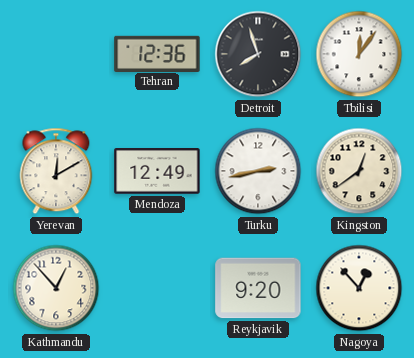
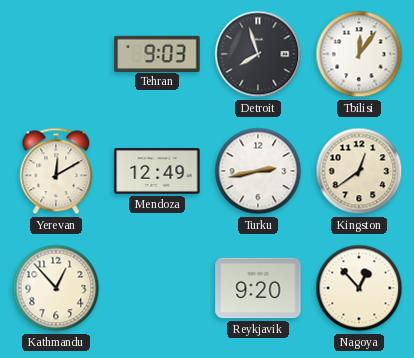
Tehran: 12:36 -> 9:03
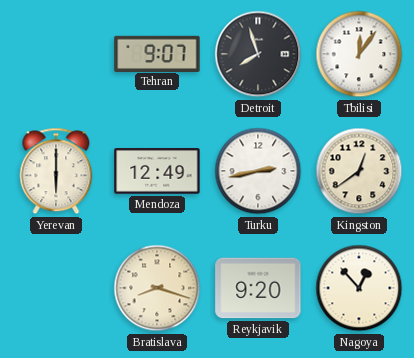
Tehran: 9:03 -> 9:07
Yerevan: 12:10 -> 6:00
Kathmandu: 12:53 -> none
Bratislava: none -> 8:18
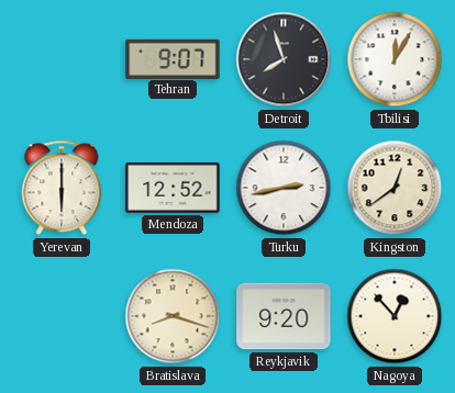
Tbilisi: 12:06 -> 12:05
Mendoza: 12:49 -> 12:52
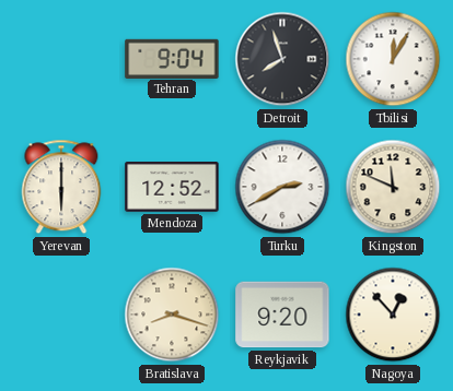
Tehran: 9:07 -> 9:04
Turku: 2:43 -> 2:40
Kingston: 12:39 -> 11:49
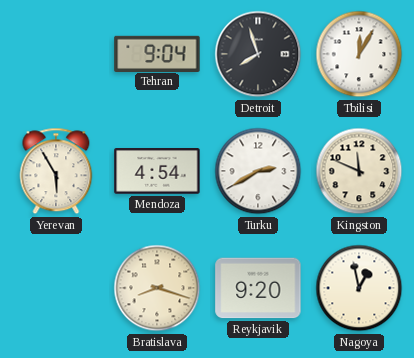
Yerevan: 6:00 -> 5:55
Mendoza: 12:52 -> 4:54
Nagoya: 12:53 -> 12:58
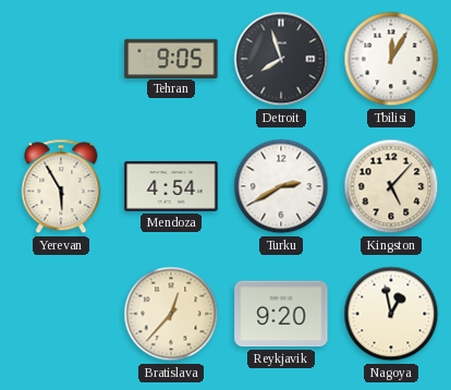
Tehran: 9:04 -> 9:05
Kingston: 11:49 -> 5:07
Bratislava: 8:18 -> 12:37
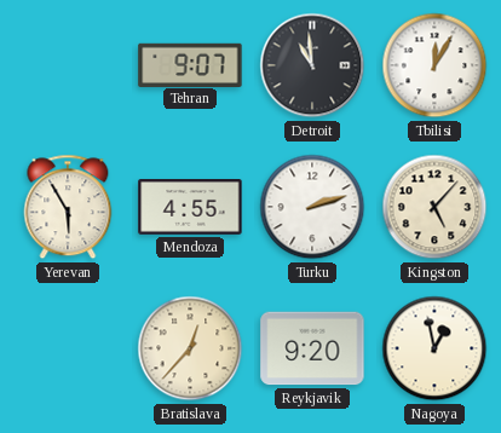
Tehran: 9:05 -> 9:07
Detroit: 7:57 -> 10:59
Mendoza: 4:54 -> 4:55
Turku: 2:40 -> 2:12
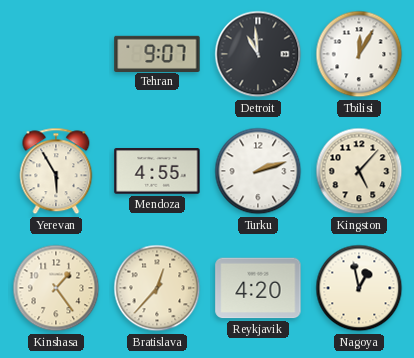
Kinshasa: none -> 1:24
Reykjavik: 9:20 -> 4:20
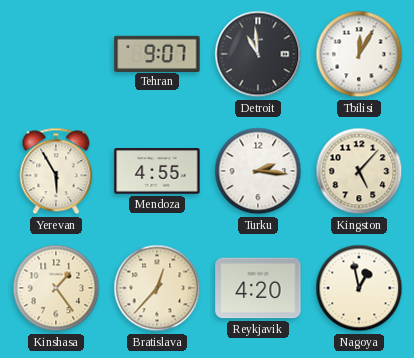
Turku: 2:12 -> 2:16
